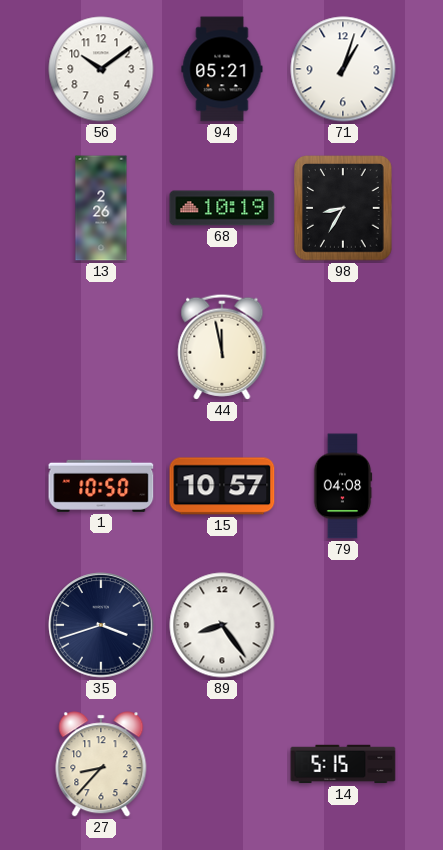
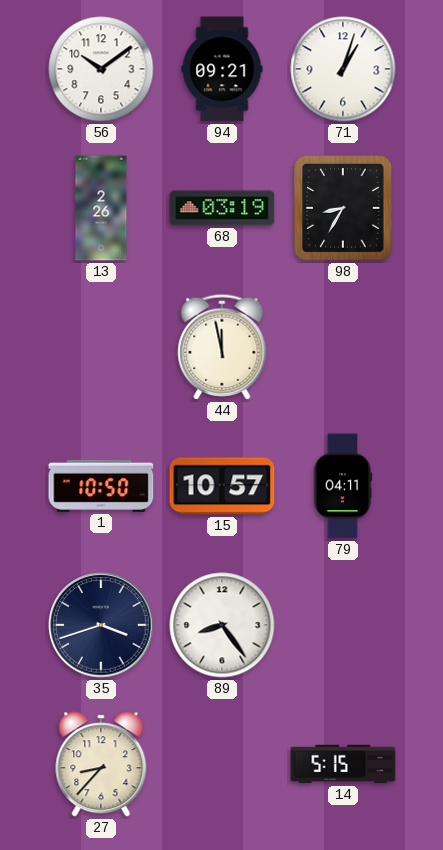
94: 05:21 -> 09:21
68: 10:19 -> 03:19
79: 04:08 -> 04:11
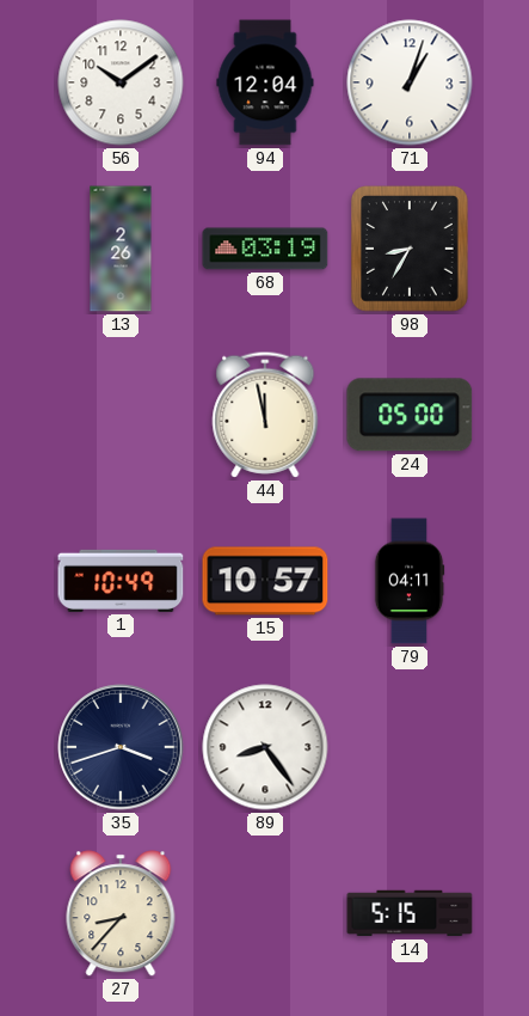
94: 09:21 -> 12:04
24: none -> 05:00
1: 10:50 -> 10:49
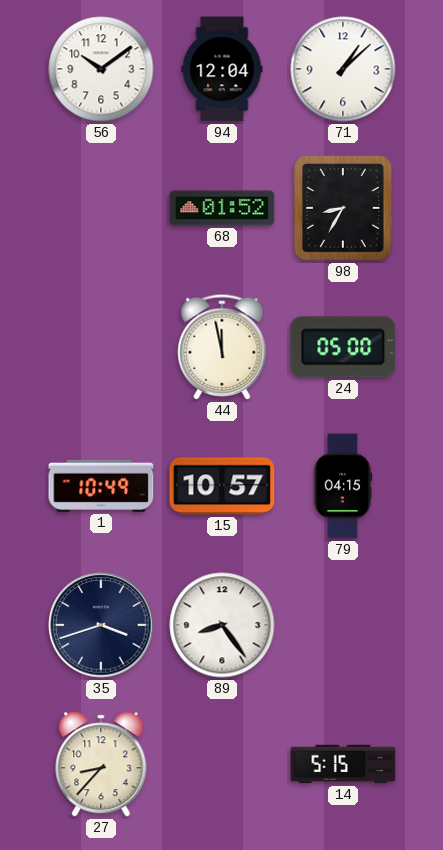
71: 1:03 -> 1:08
13: 2:26 -> none
68: 03:19 -> 01:52
79: 04:11 -> 04:15
